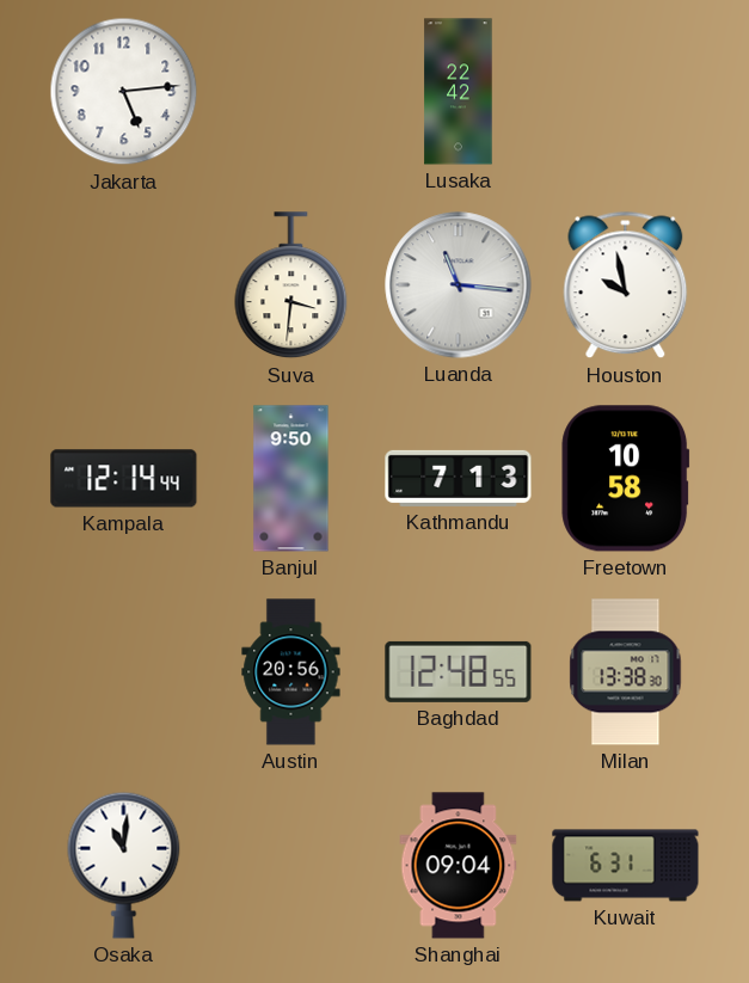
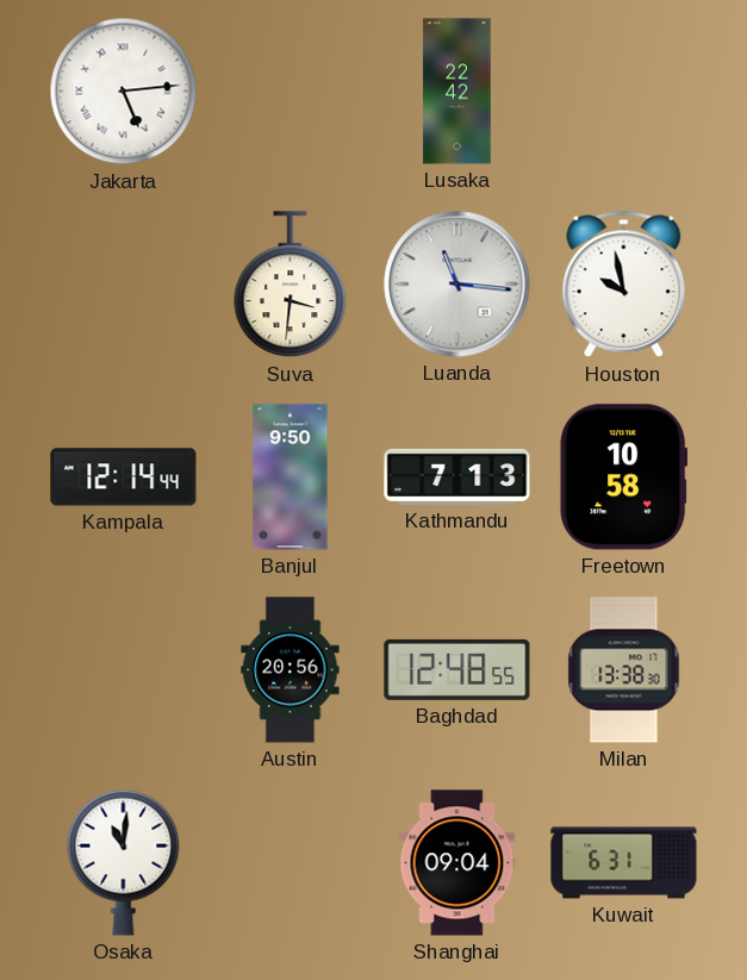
Jakarta numerals: Arabic -> Roman
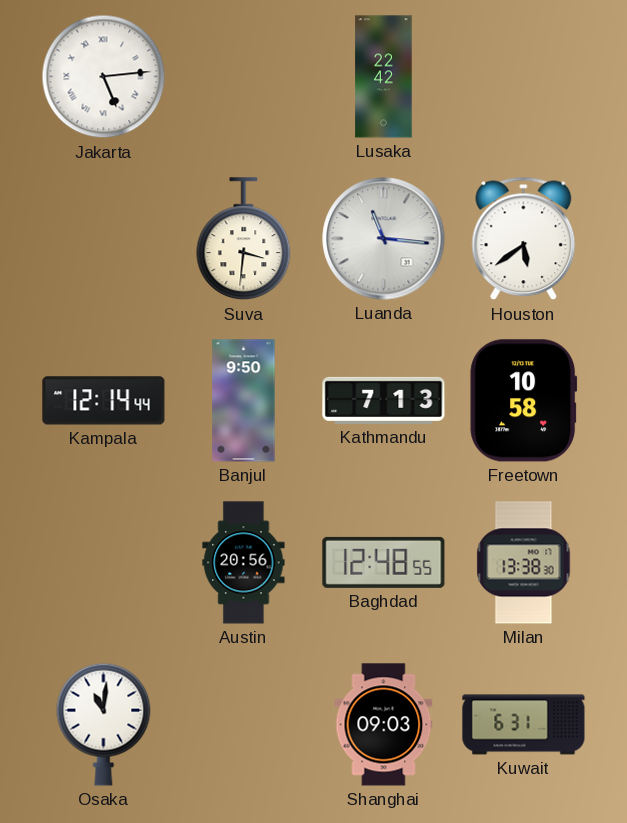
Houston: 9:58 -> 5:39
Shanghai: 09:04 -> 09:03
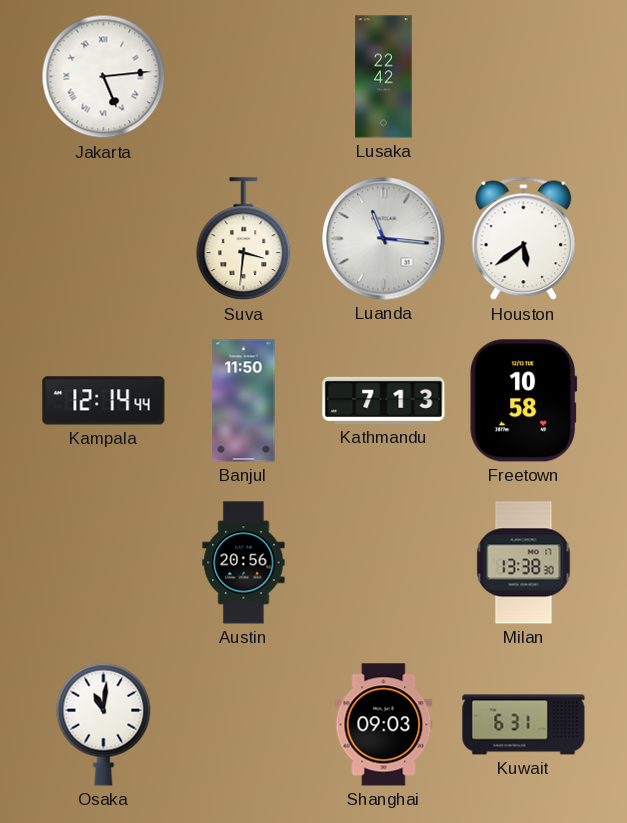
Banjul: 9:50 -> 11:50
Baghdad: 12:48 -> none
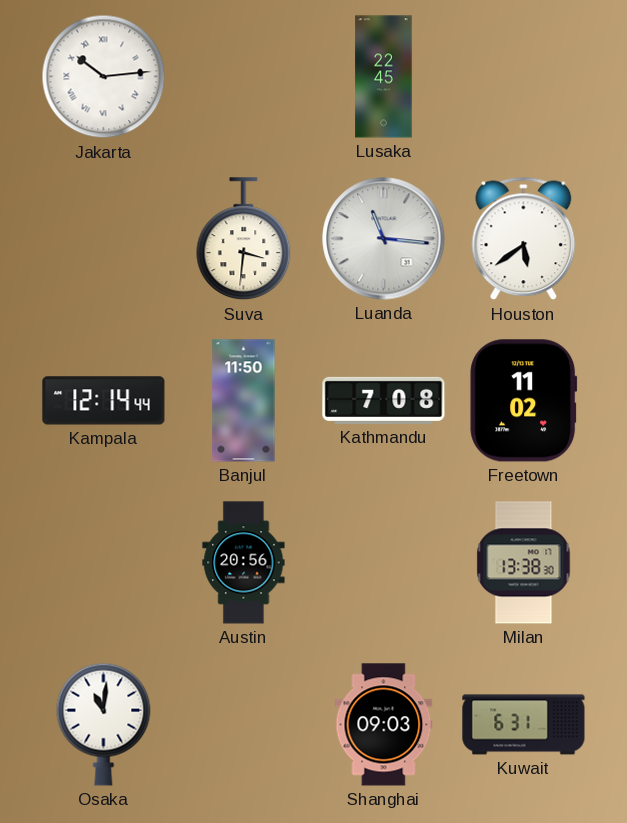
Jakarta: 5:14 -> 10:14
Lusaka: 22:42 -> 22:45
Kathmandu: 7:13 -> 7:08
Freetown: 10:58 -> 11:02
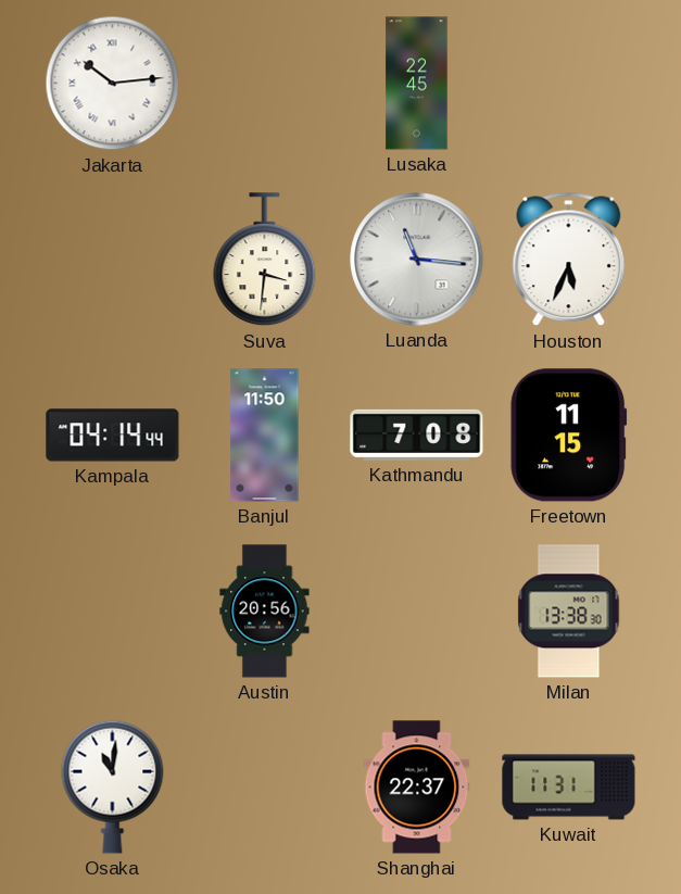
Houston: 5:39 -> 5:34
Kampala: 12:14 -> 04:14
Freetown: 11:02 -> 11:15
Shanghai: 09:03 -> 22:37
Kuwait: 6:31 -> 11:31
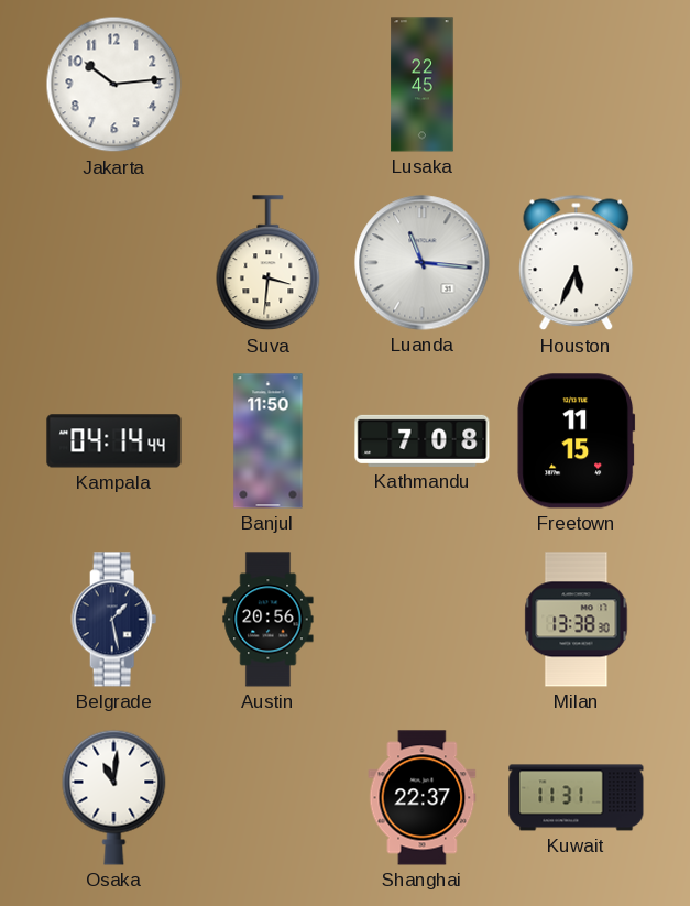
Jakarta numerals: Roman -> Arabic
Belgrade: none -> 1:28
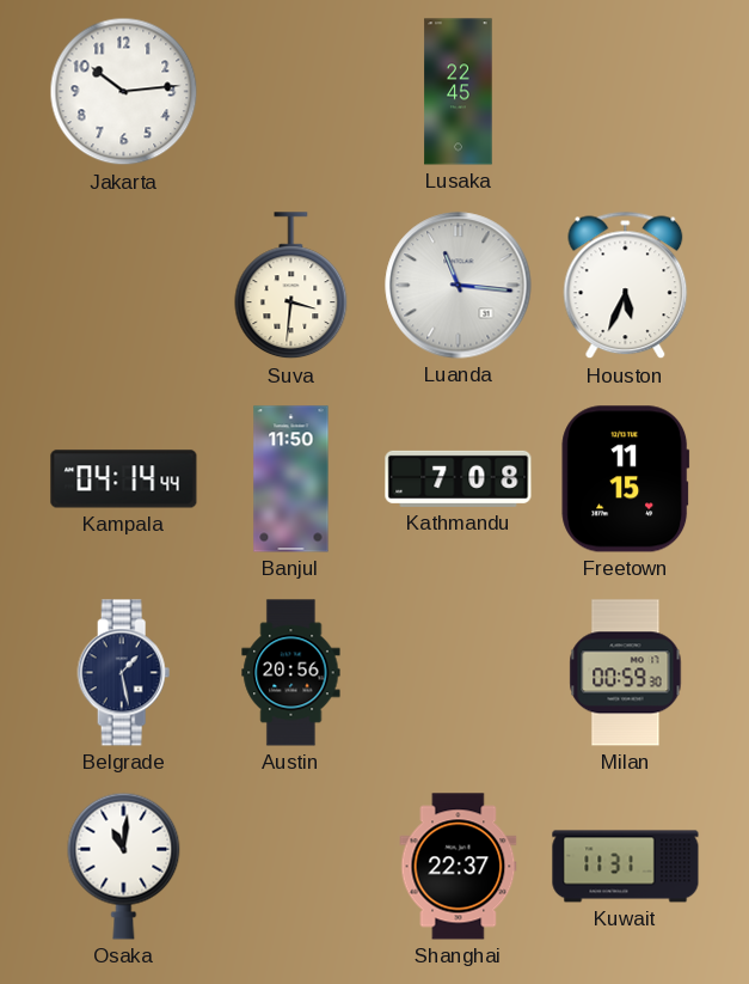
Milan: 13:38 -> 00:59
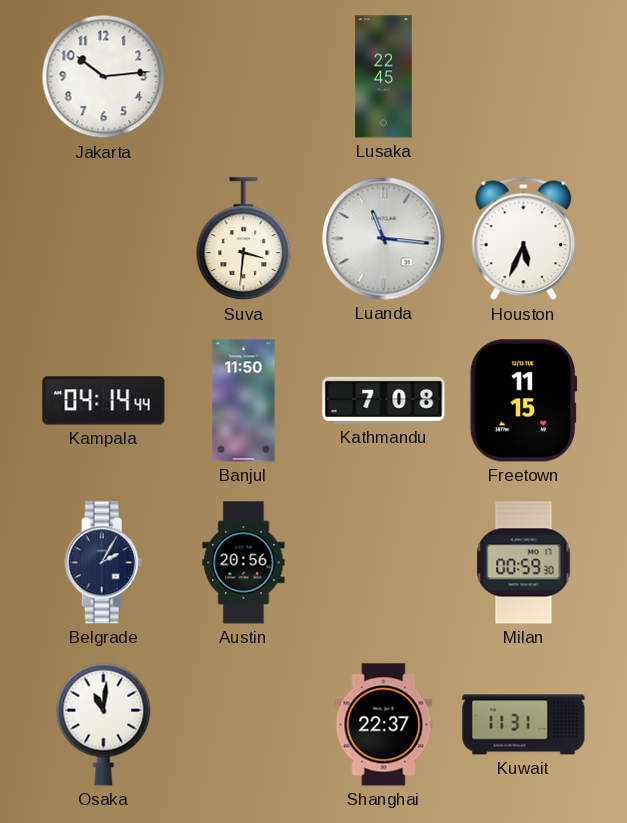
Belgrade: 1:28 -> 2:05
